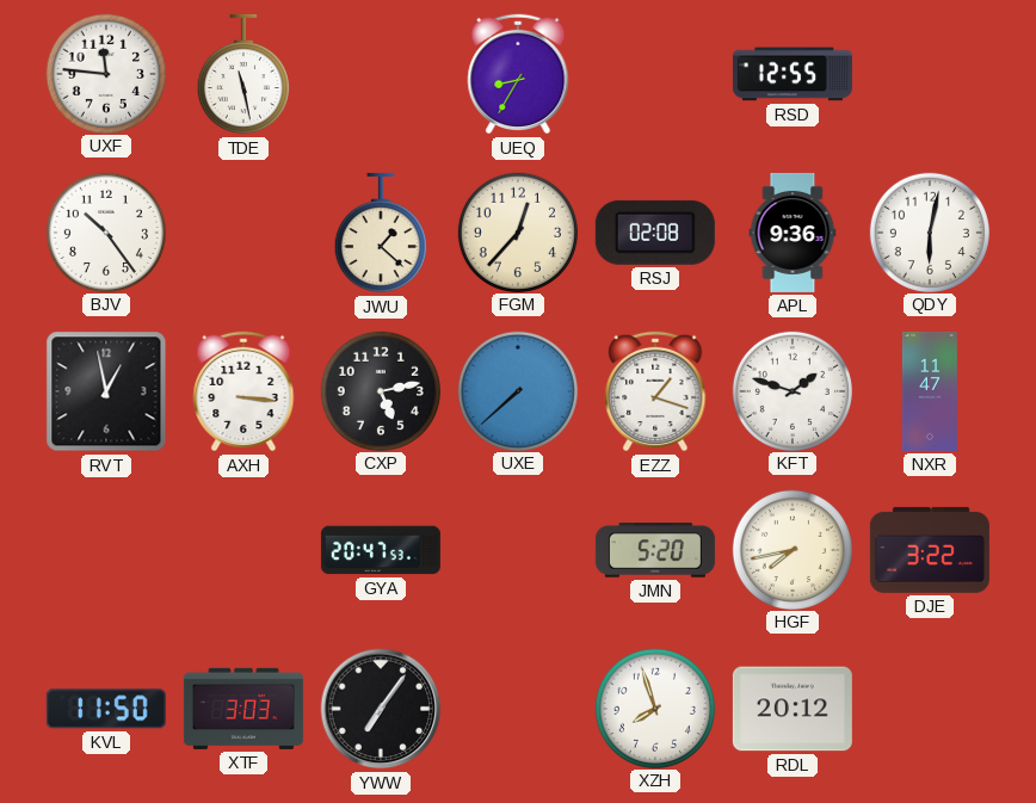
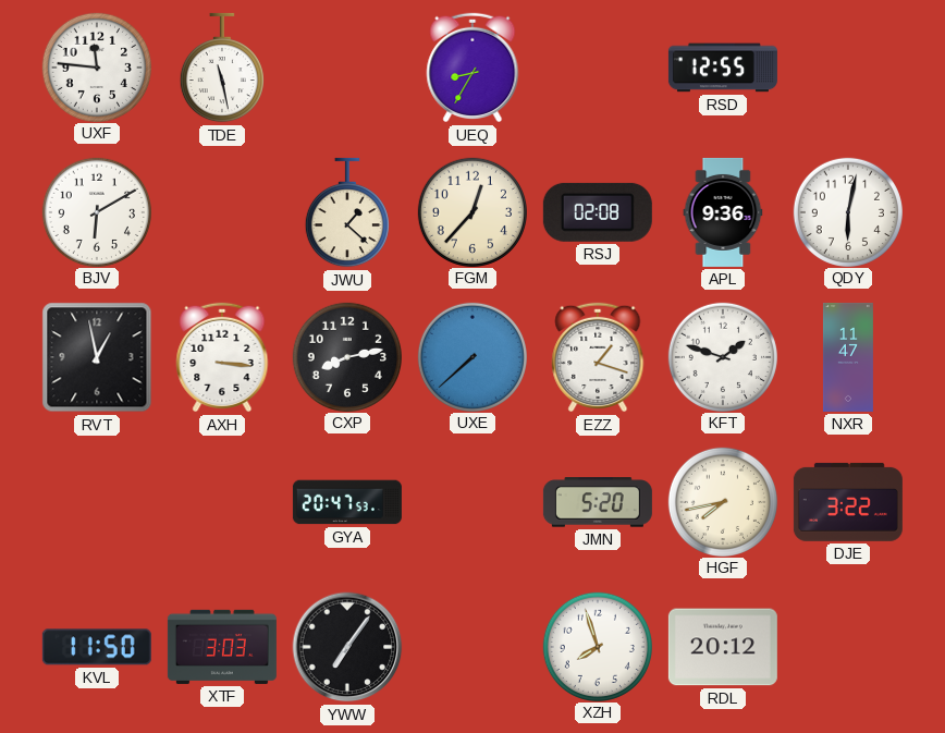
BJV: 10:24 -> 6:10
CXP: 5:13 -> 8:13
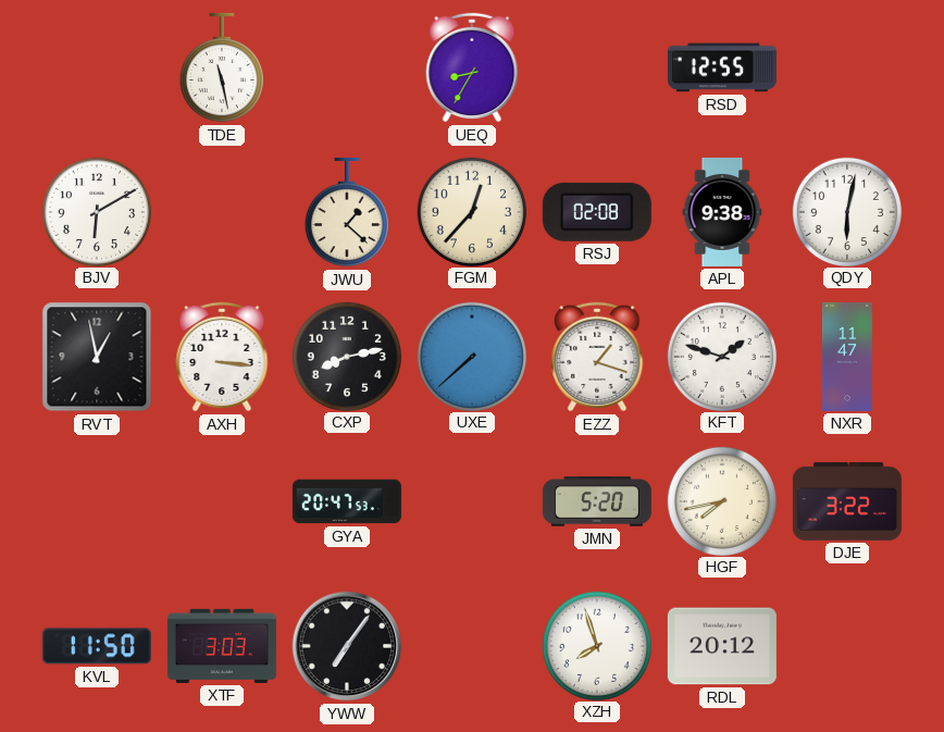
UXF: 11:46 -> none
APL: 9:36 -> 9:38
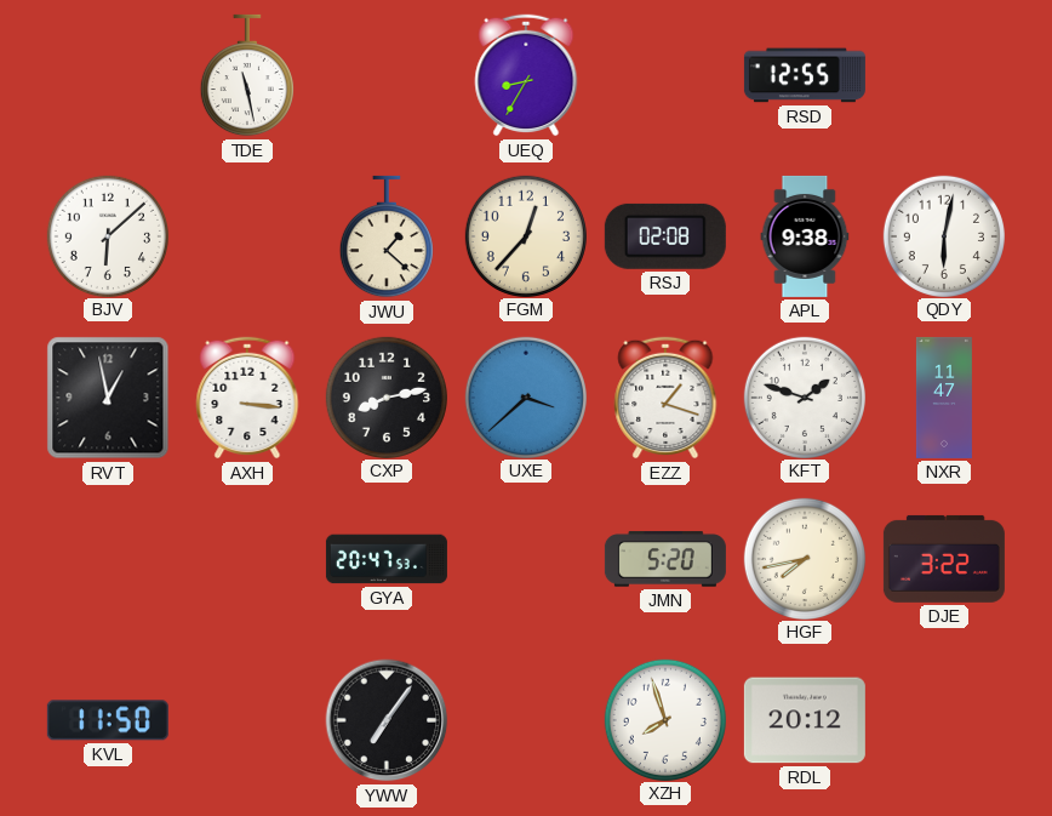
BJV: 6:10 -> 6:08
UXE: 7:38 -> 3:38
XTF: 3:03 -> none
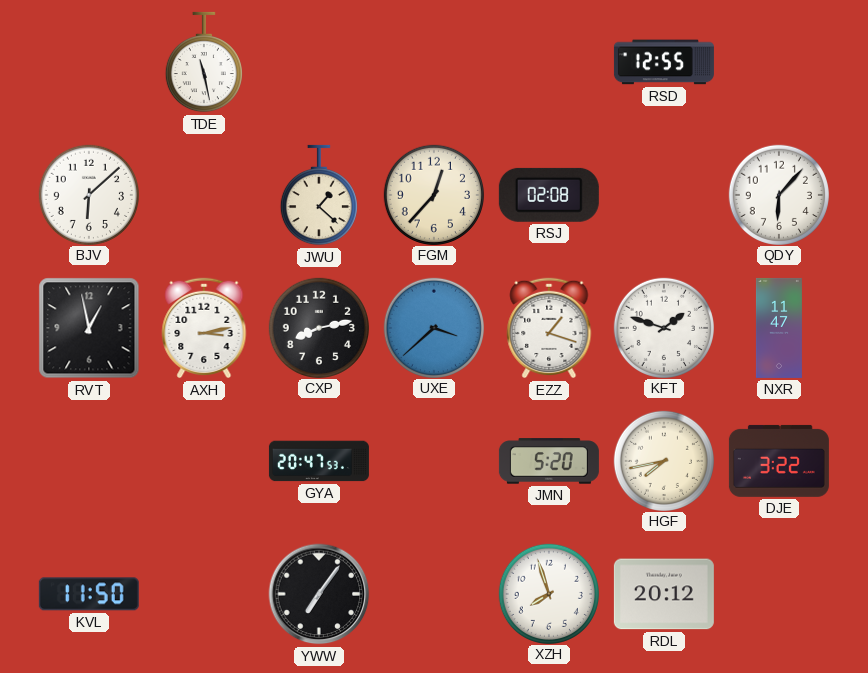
UEQ: 8:35 -> none
APL: 9:38 -> none
QDY: 6:02 -> 6:07
AXH: 3:16 -> 3:13
